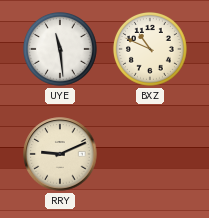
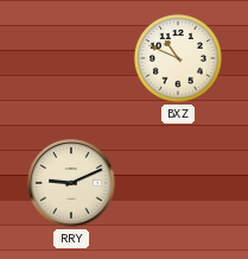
UYE: 11:29 -> none
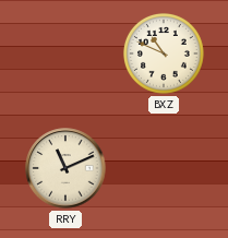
RRY: 9:11 -> 11:11
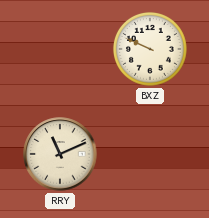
BXZ: 10:49 -> 9:49
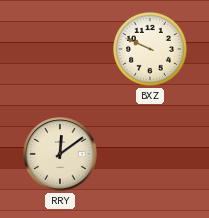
RRY: 11:11 -> 12:09
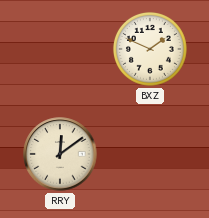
BXZ: 9:49 -> 1:49
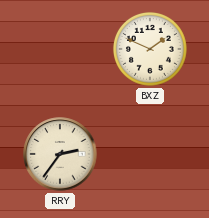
RRY: 12:09 -> 2:36
